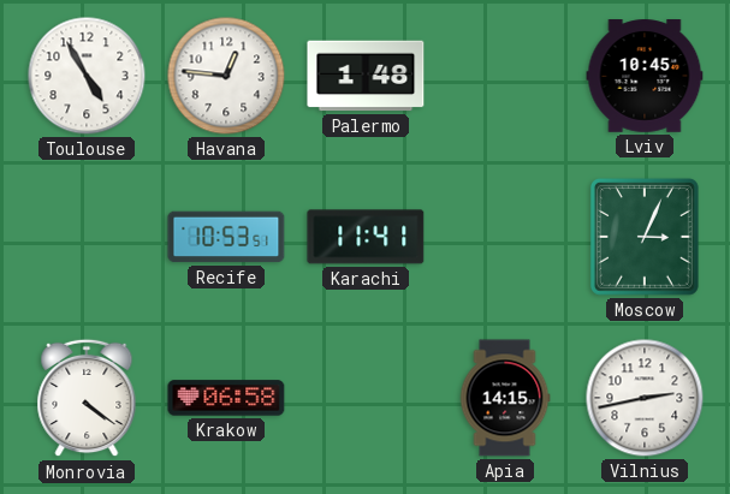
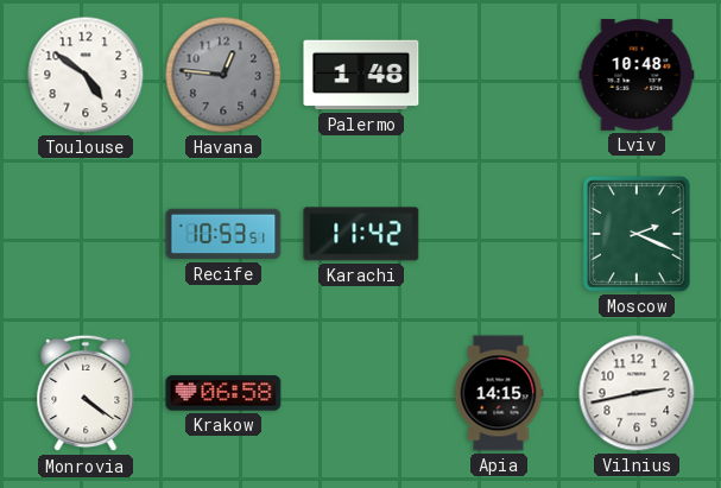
Toulouse: 4:55 -> 4:51
Havana dial: white -> grey
Lviv: 10:45 -> 10:48
Karachi: 11:41 -> 11:42
Moscow: 3:04 -> 2:19
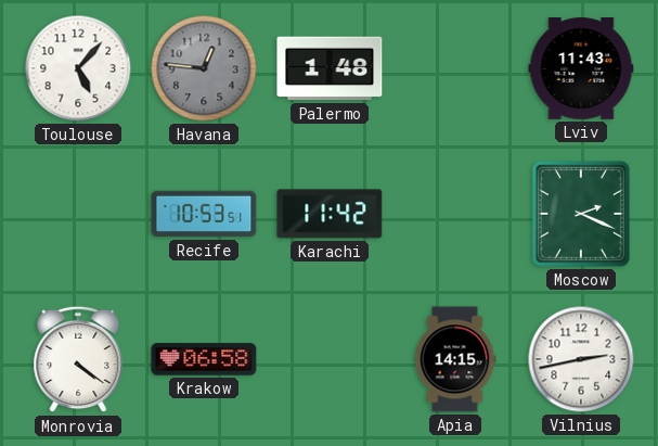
Toulouse: 4:51 -> 5:07
Lviv: 10:48 -> 11:43
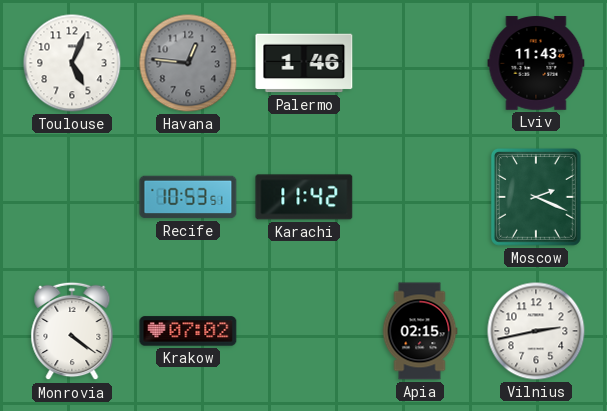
Toulouse: 5:07 -> 5:04
Palermo: 1:48 -> 1:46
Krakow: 06:58 -> 07:02
Apia: 14:15 -> 02:15
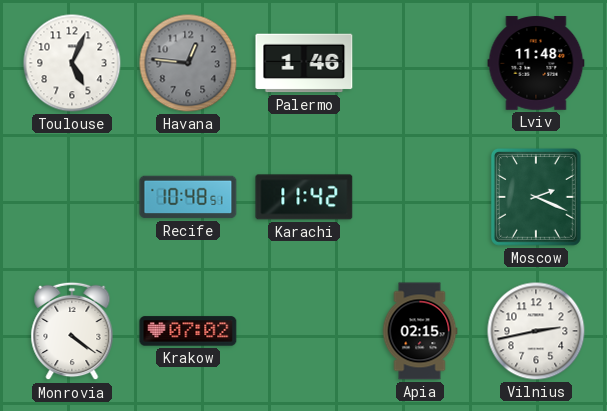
Lviv: 11:43 -> 11:48
Recife: 10:53 -> 10:48
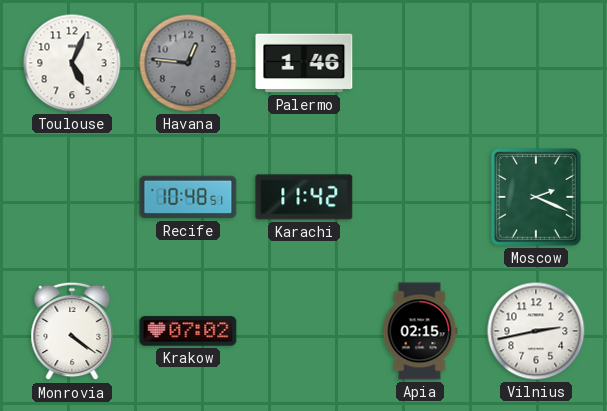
Lviv: 11:48 -> none
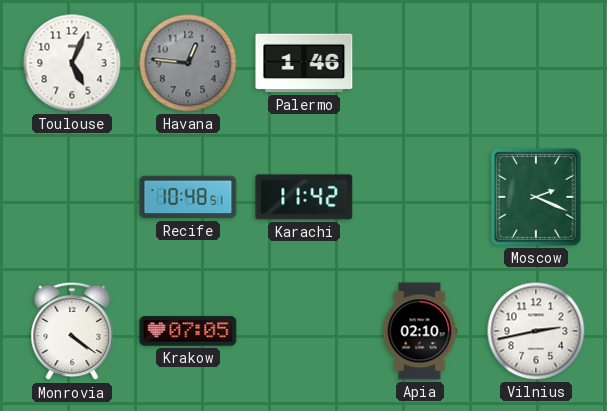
Krakow: 07:02 -> 07:05
Apia: 02:15 -> 02:10
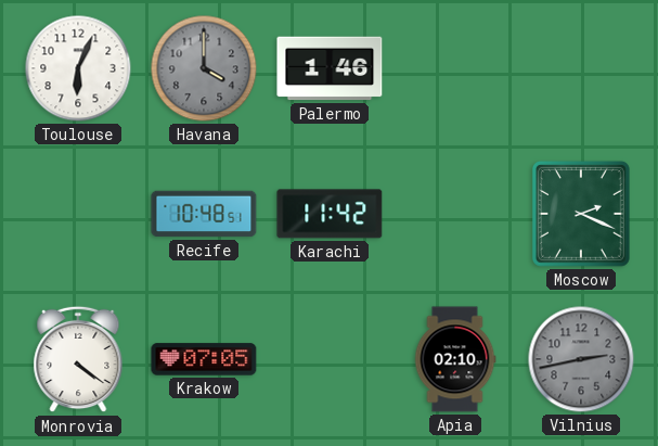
Toulouse: 5:04 -> 6:04
Havana: 12:46 -> 4:00
Vilnius dial: white -> grey
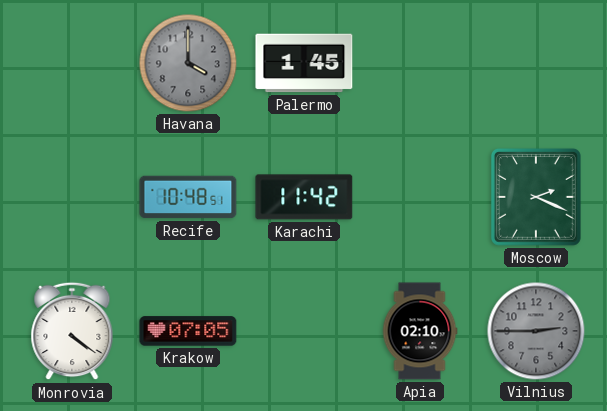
Toulouse: 6:04 -> none
Palermo: 1:46 -> 1:45
Vilnius: 2:43 -> 2:45
